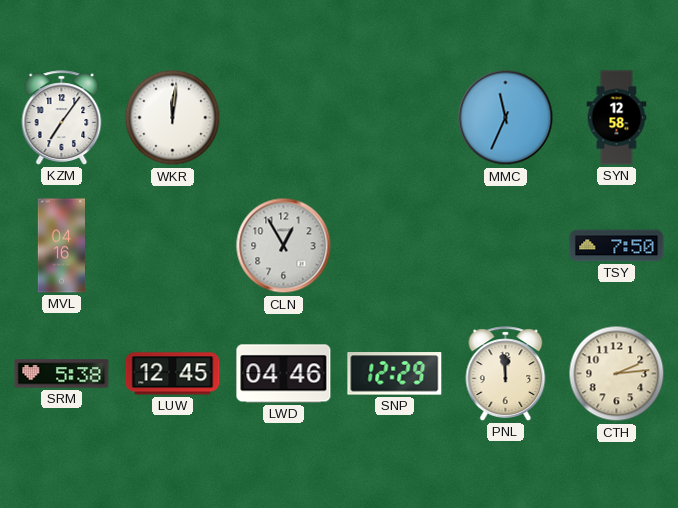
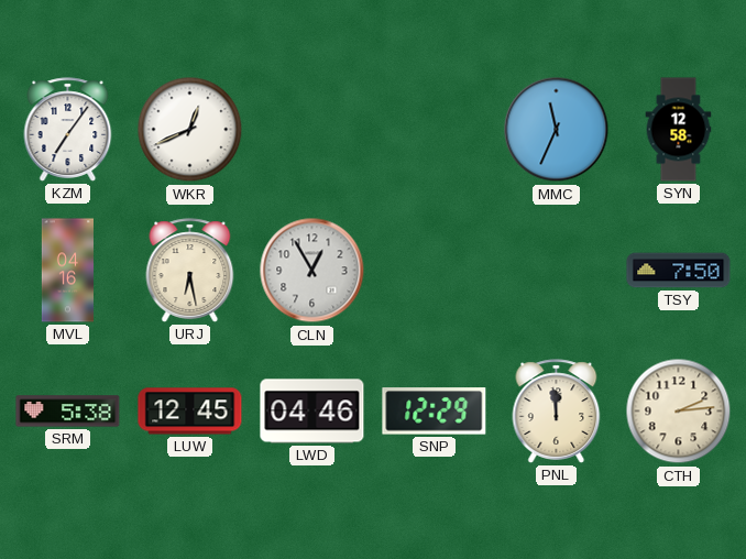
WKR: 12:01 -> 12:41
URJ: none -> 6:28
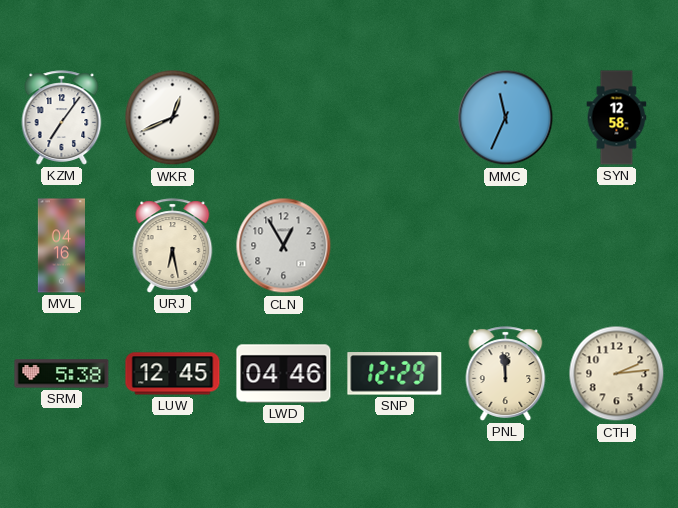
TSY: 7:50 -> none
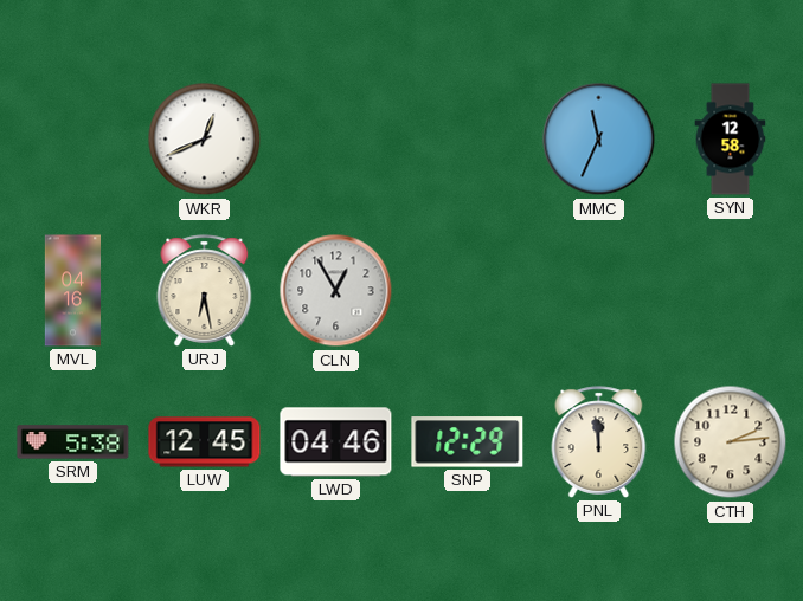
KZM: 7:06 -> none
